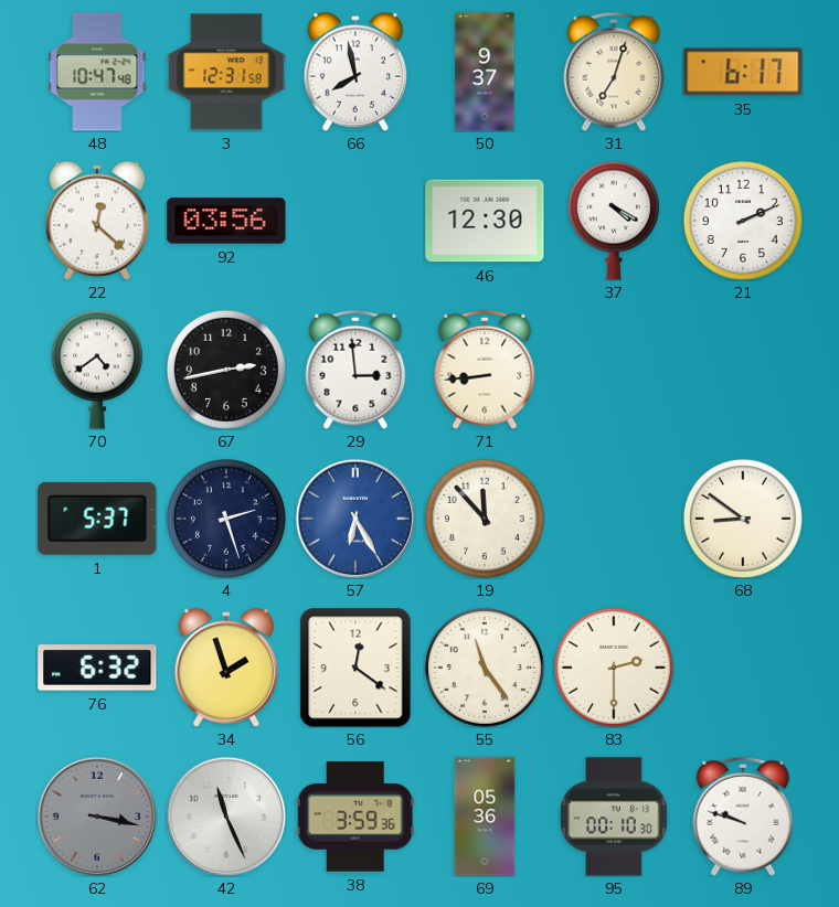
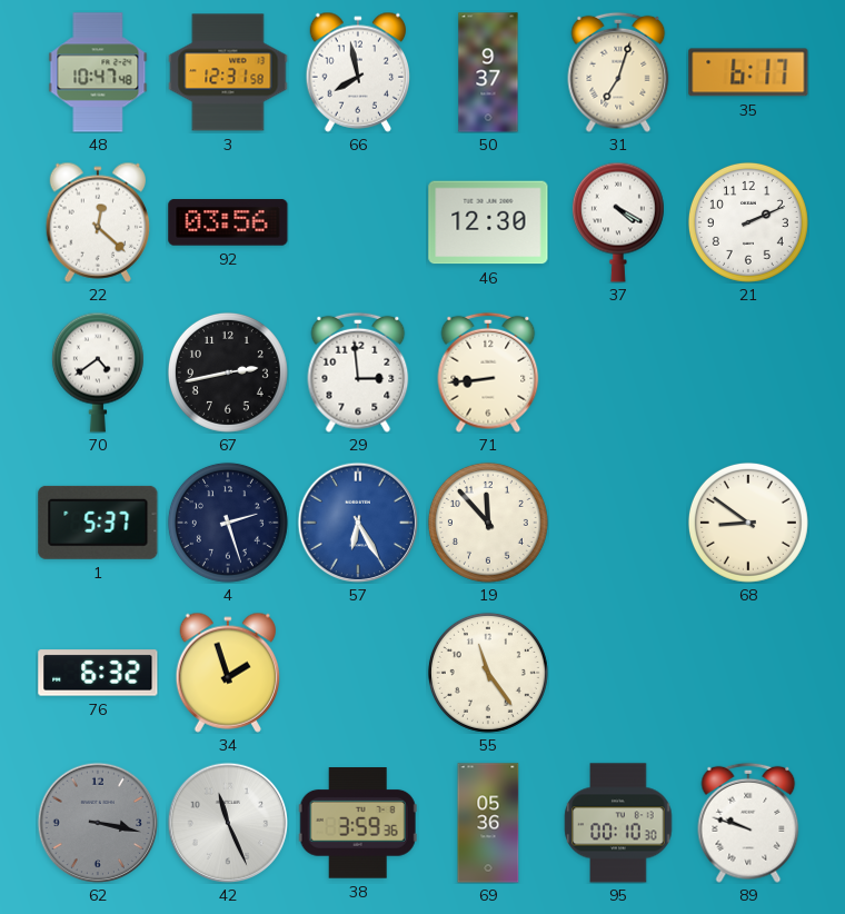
56: 12:21 -> none
83: 2:30 -> none
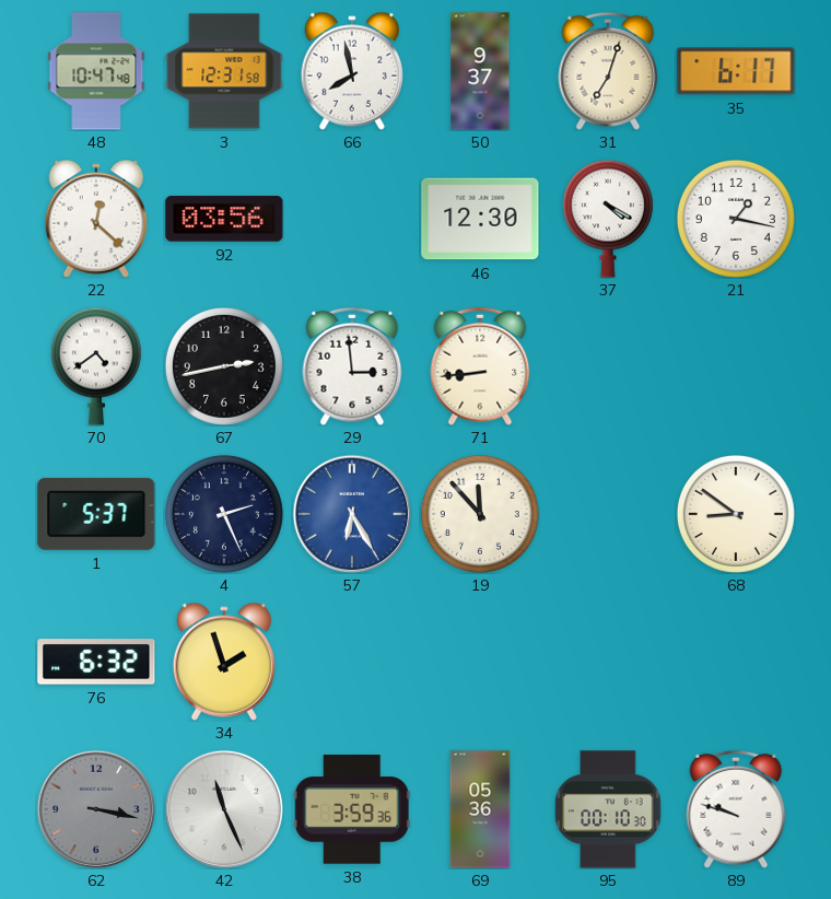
21: 2:11 -> 1:17
4: 2:27 -> 2:26
55: 11:24 -> none
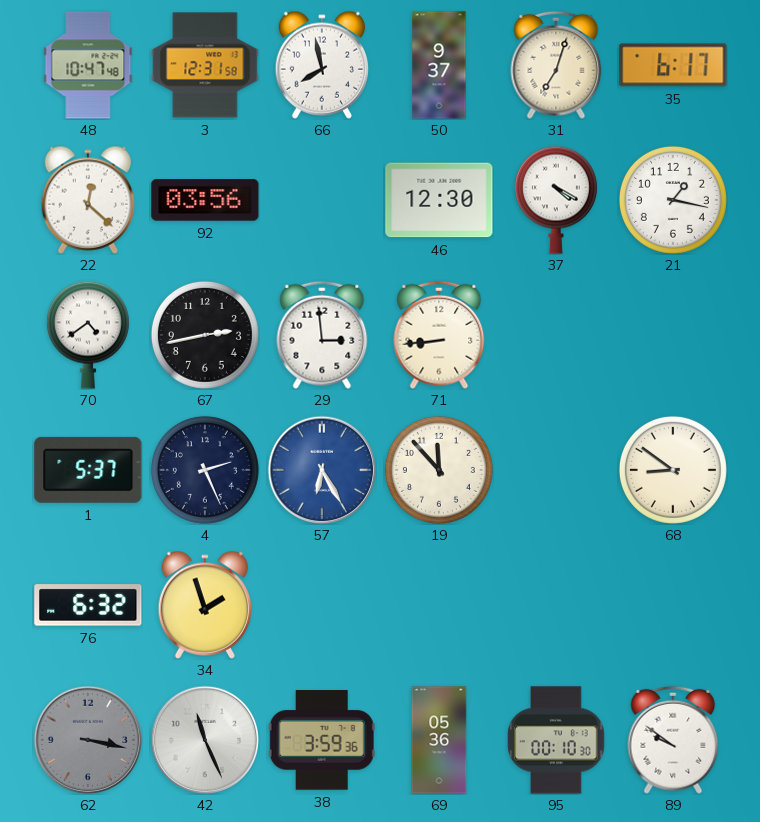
89: 9:48 -> 9:51
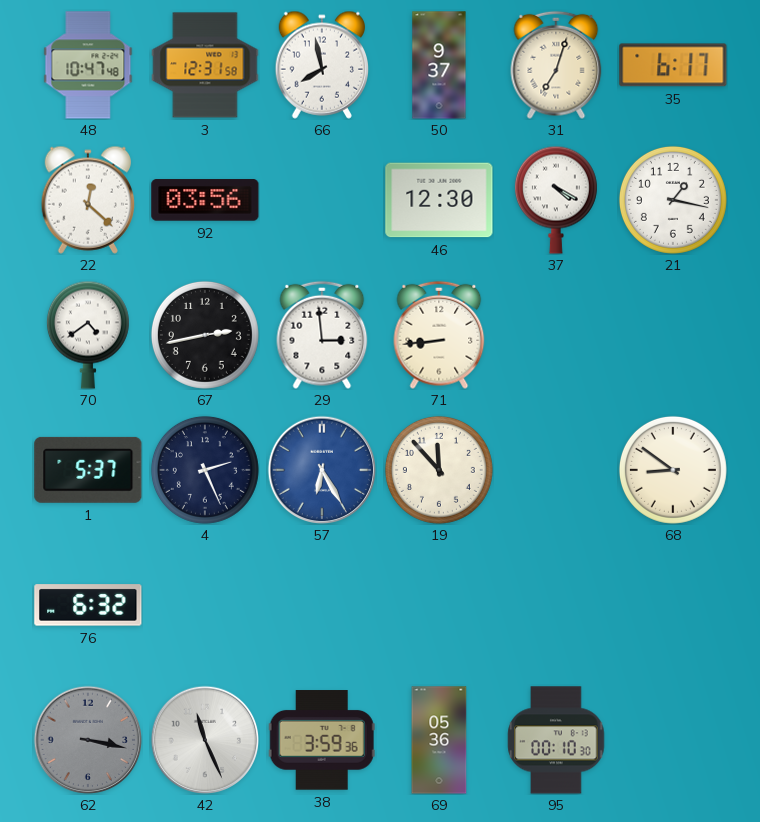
34: 1:57 -> none
89: 9:51 -> none
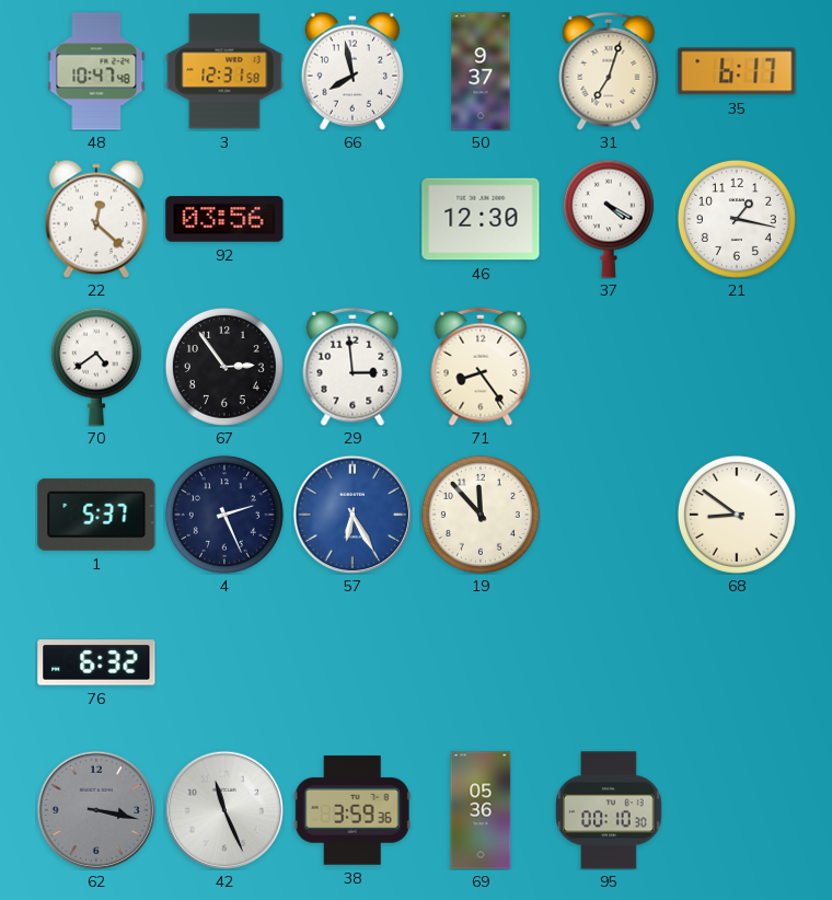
67: 2:43 -> 2:54
71: 8:44 -> 8:24
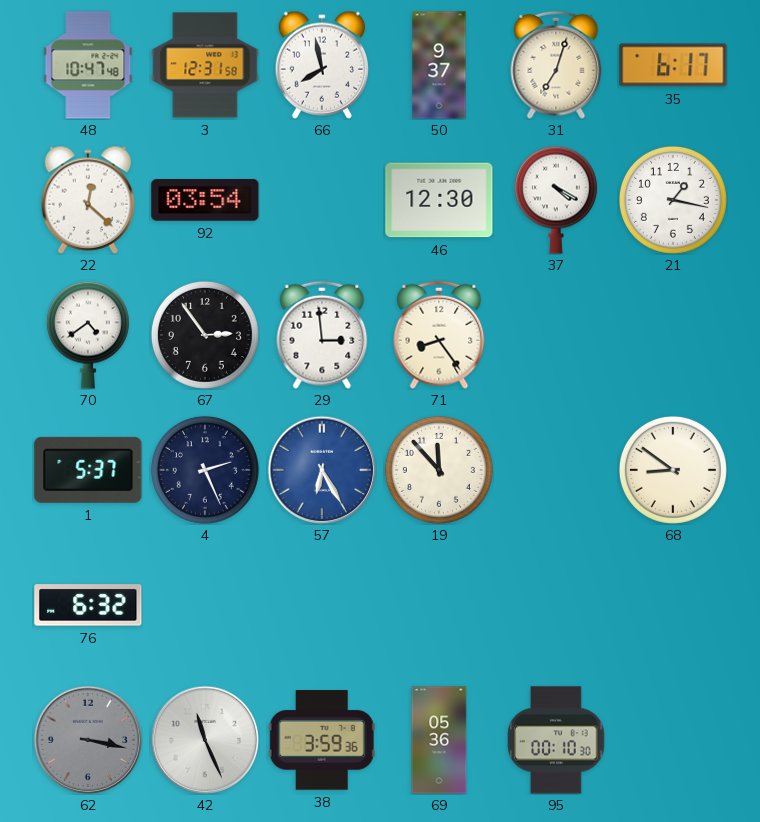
92: 03:56 -> 03:54
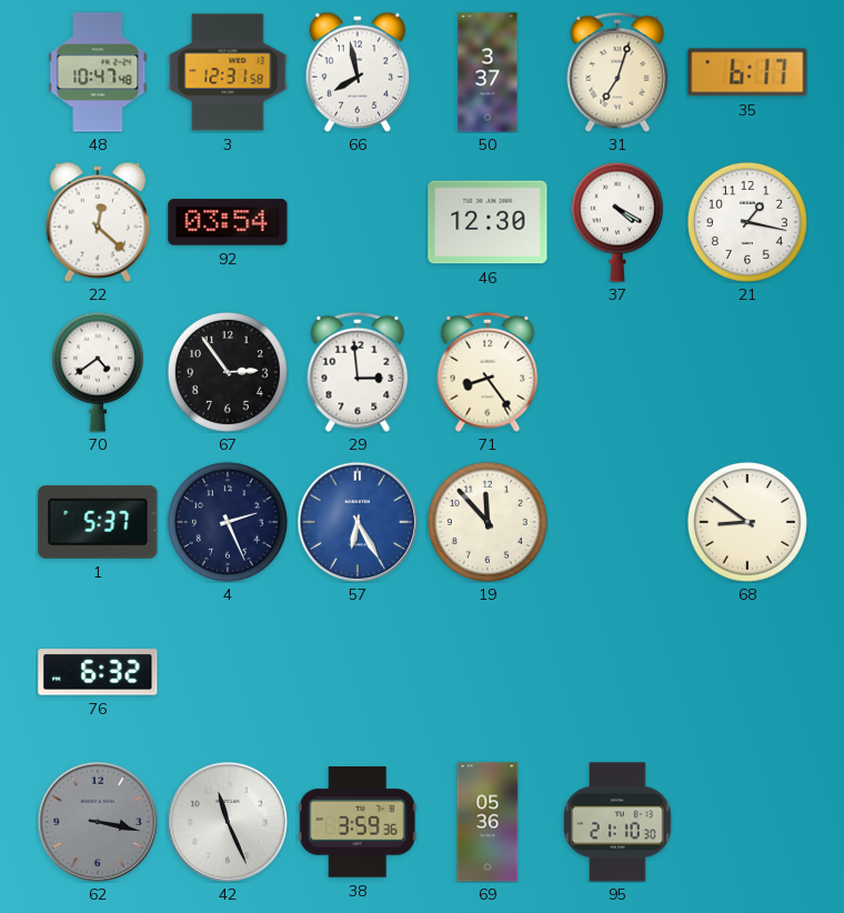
50: 9:37 -> 3:37
95: 00:10 -> 21:10
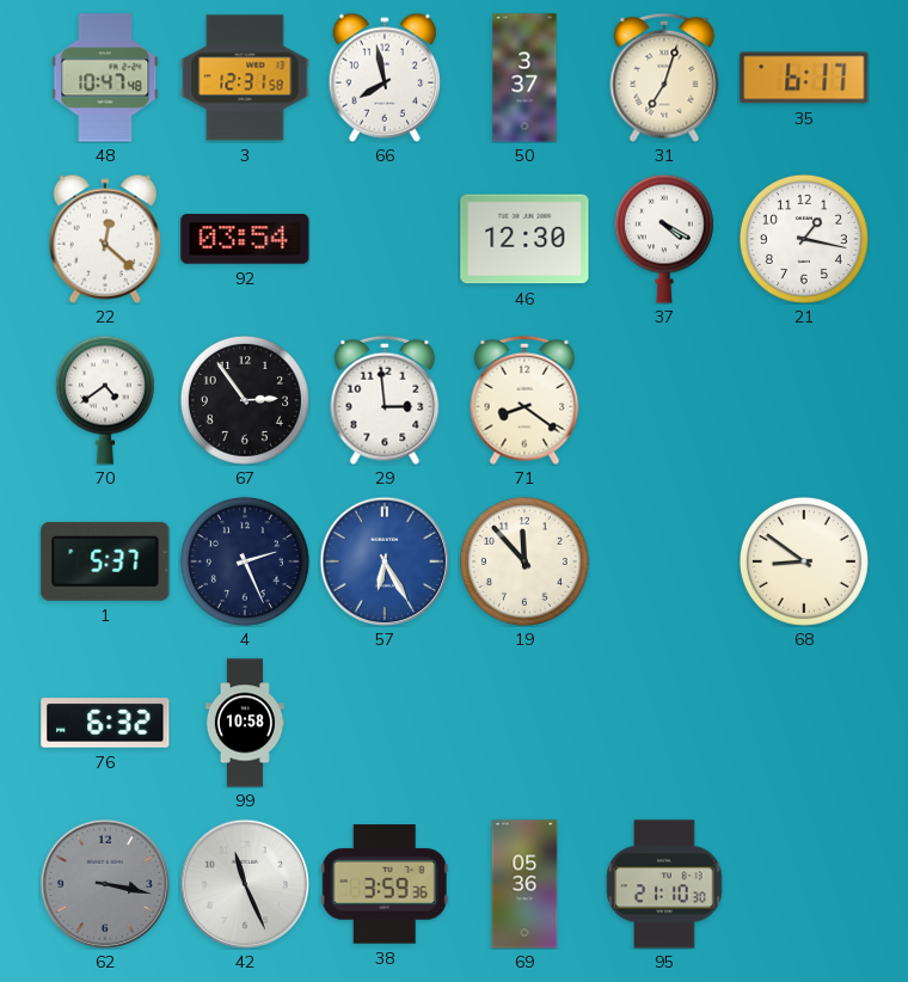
71: 8:24 -> 8:21
99: none -> 10:58
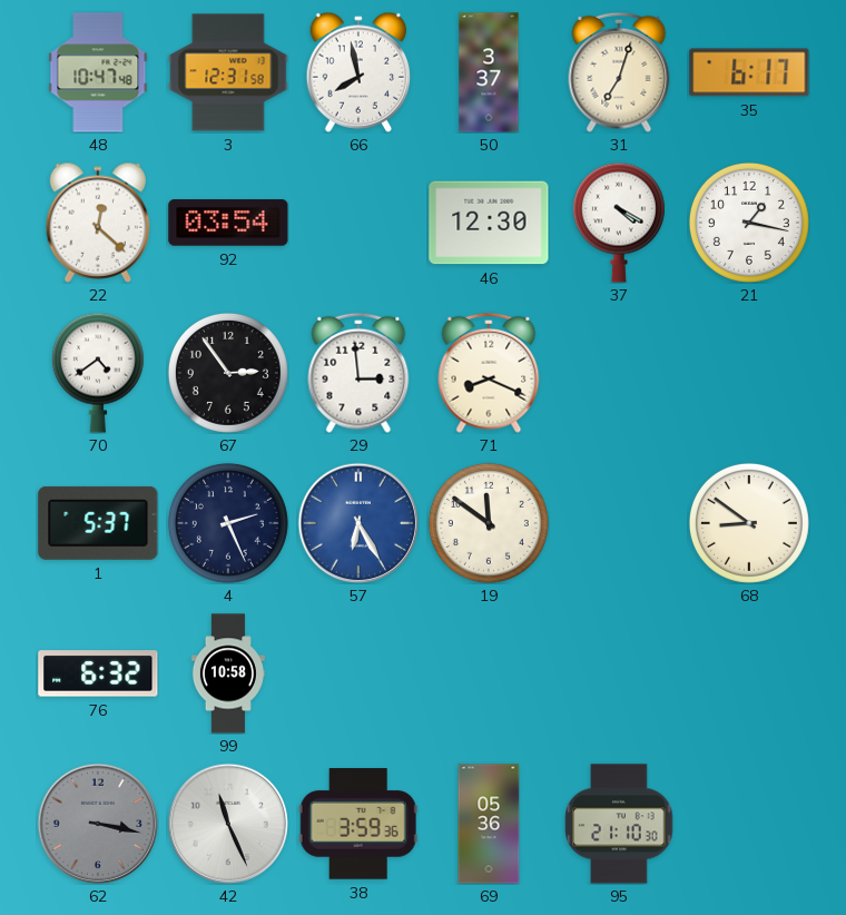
71: 8:21 -> 8:19
19: 11:53 -> 11:51
